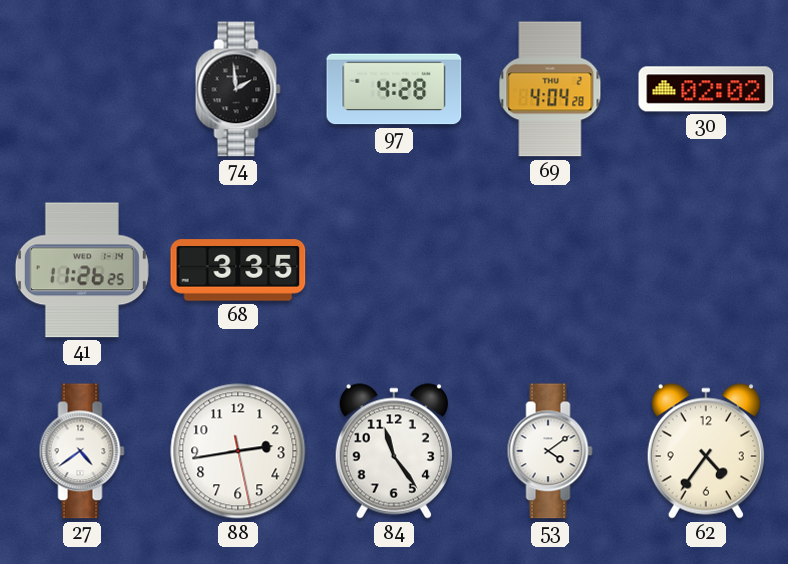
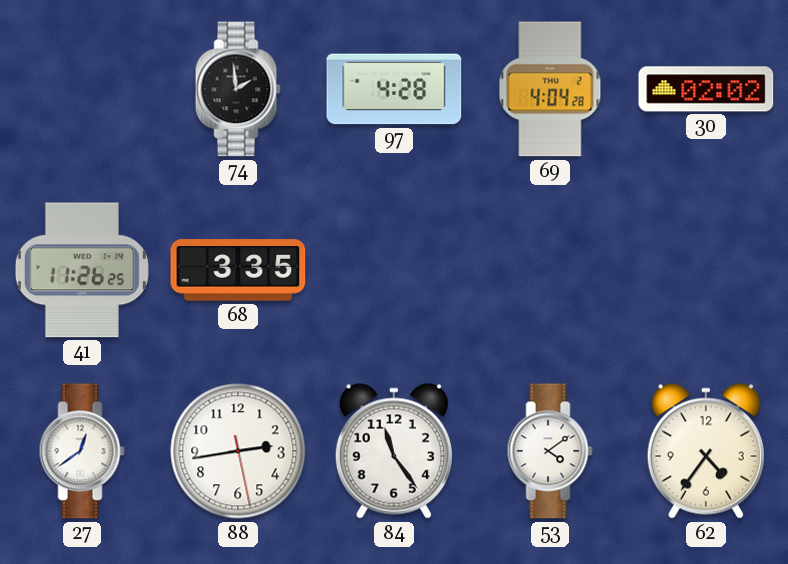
27: 4:39 -> 12:39
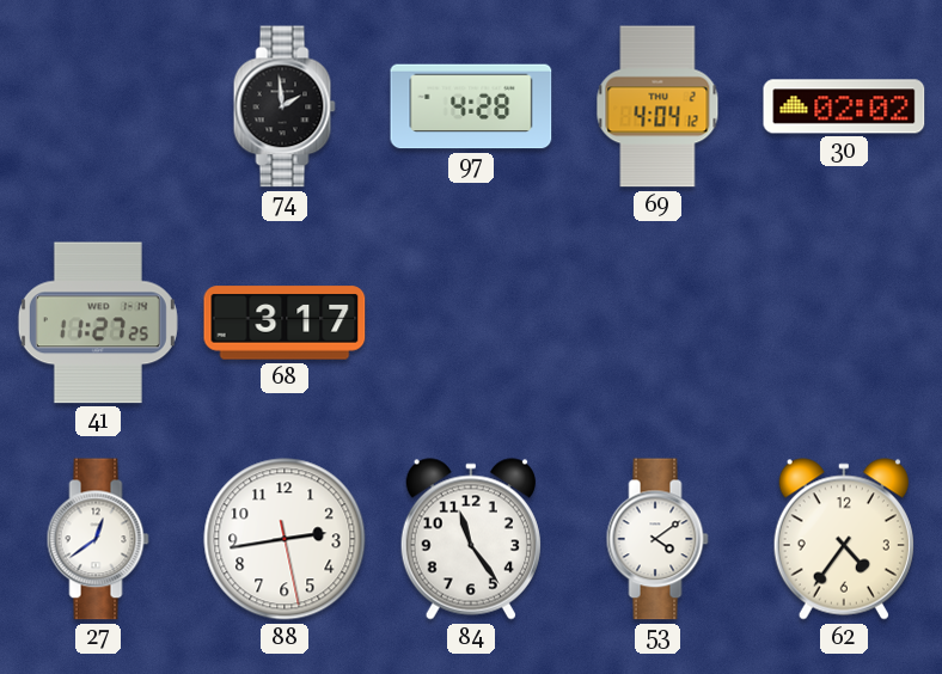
69: 4:04:28 -> 4:04:12
41: 11:26 -> 11:27
68: 3:35 -> 3:17
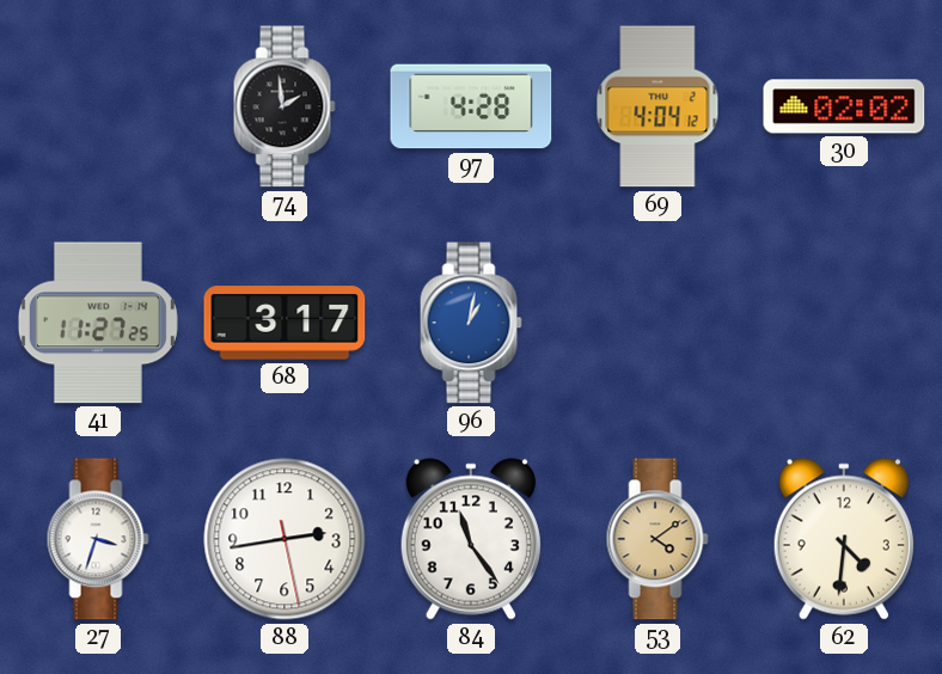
96: none -> 1:02
27: 12:39 -> 3:33
53 dial: white -> champagne
62: 4:36 -> 4:31
